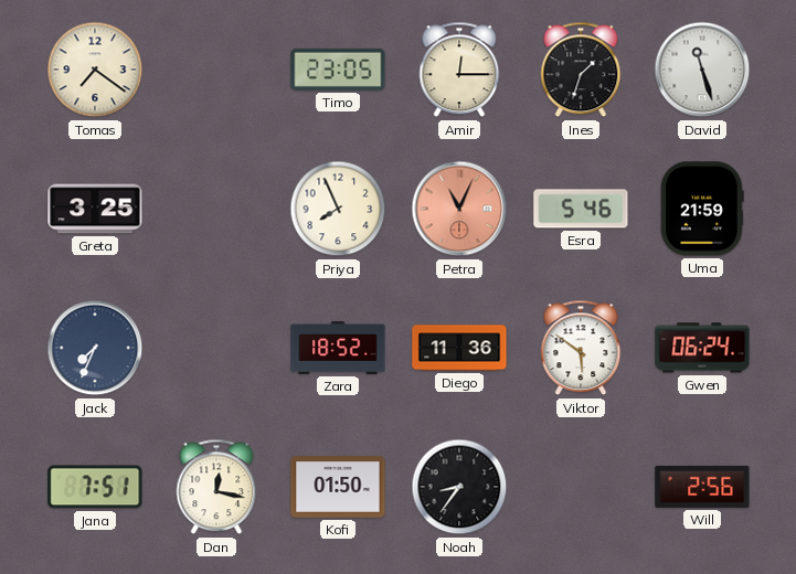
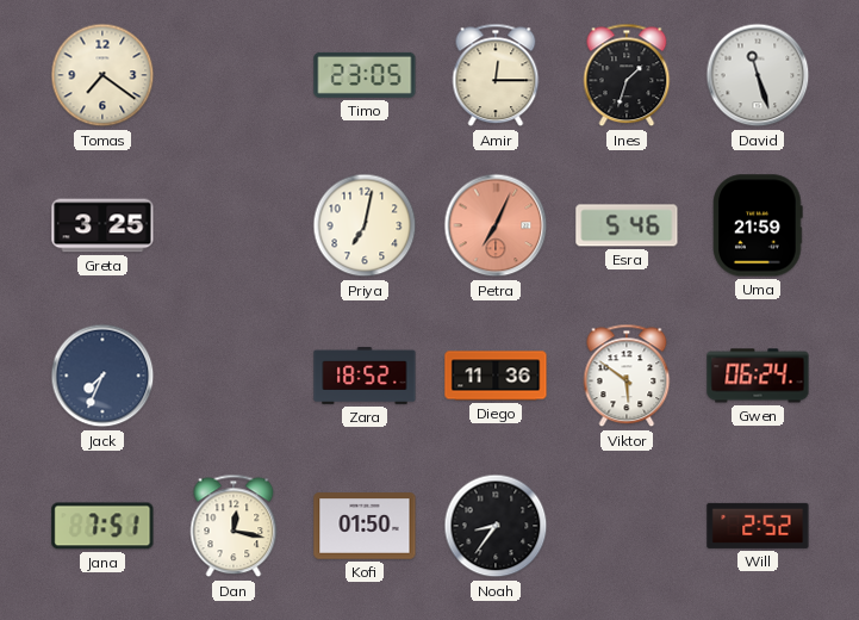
Priya: 7:56 -> 7:02
Petra: 11:04 -> 7:04
Will: 2:56 -> 2:52
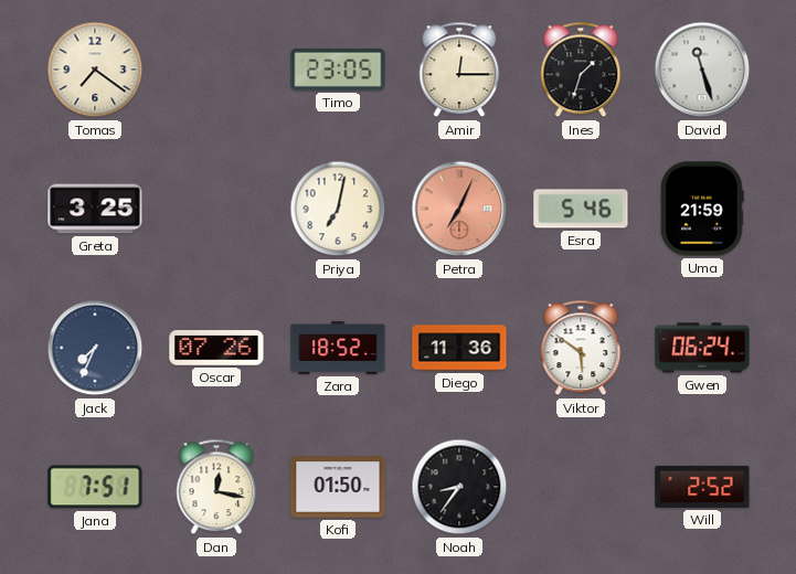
Oscar: none -> 07:26
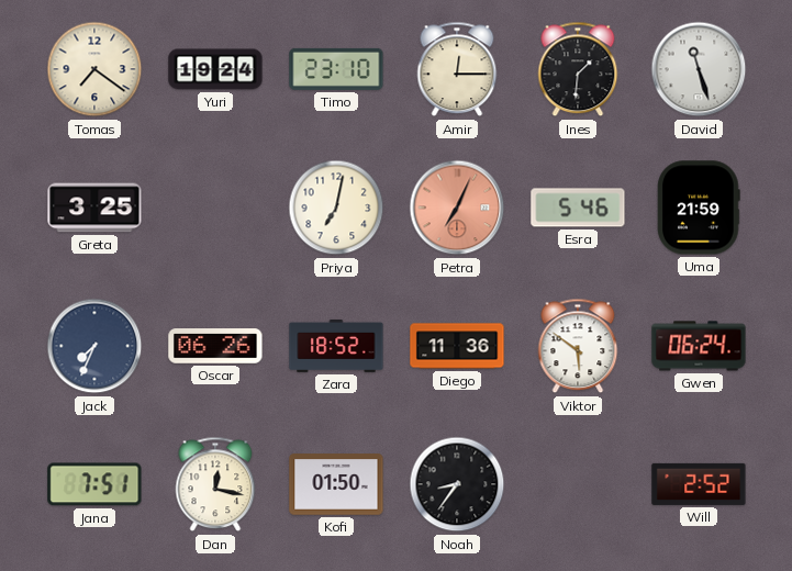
Yuri: none -> 19:24
Timo: 23:05 -> 23:10
Ines: 1:33 -> 1:31
Oscar: 07:26 -> 06:26
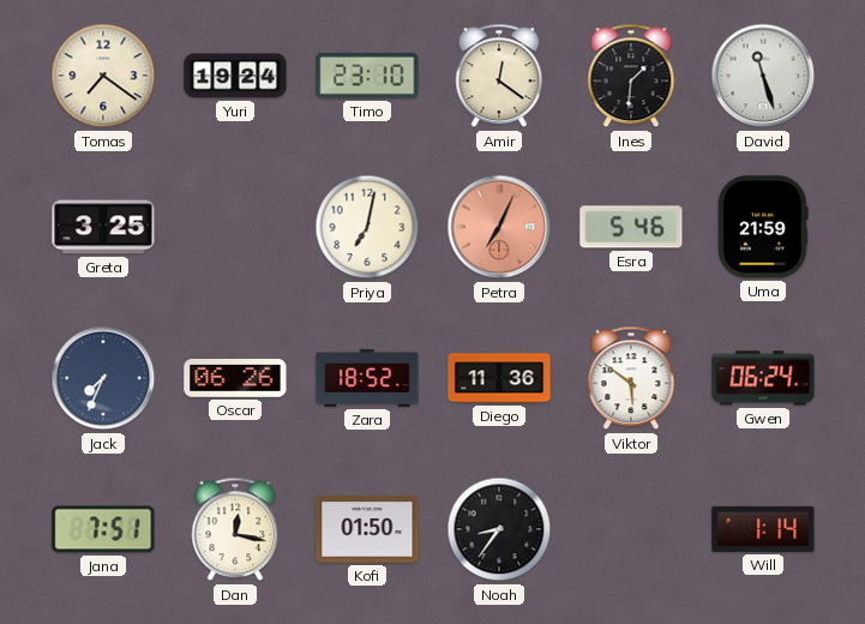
Amir: 12:15 -> 12:21
Will: 2:52 -> 1:14
